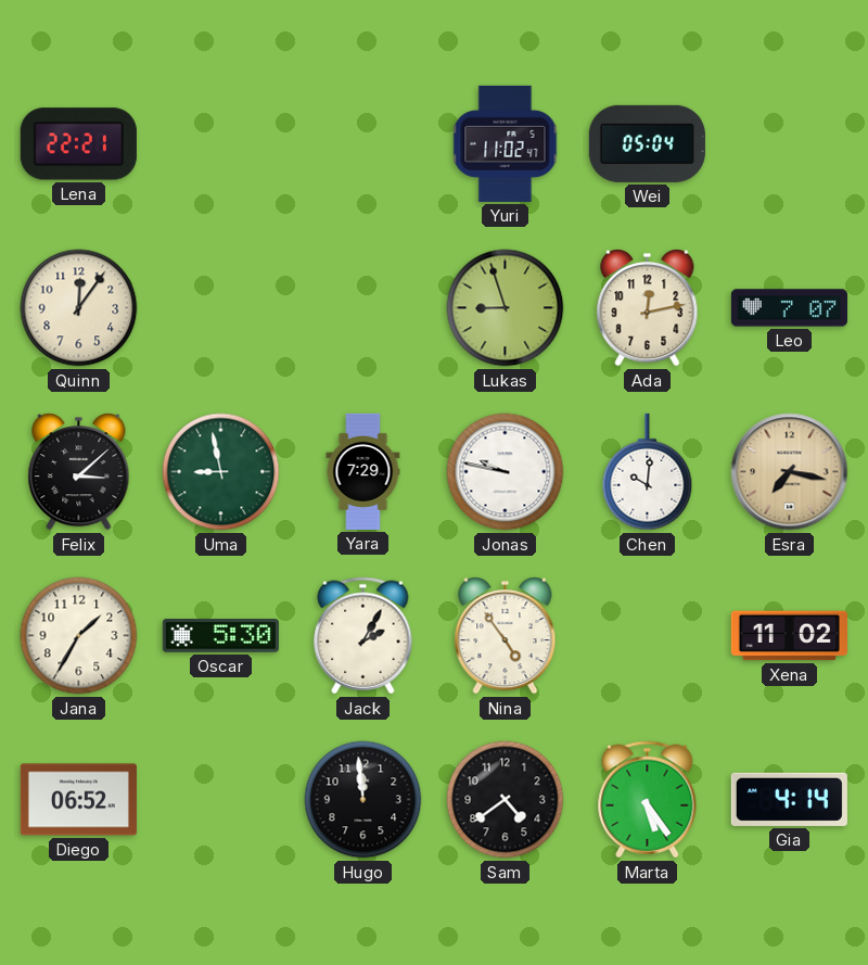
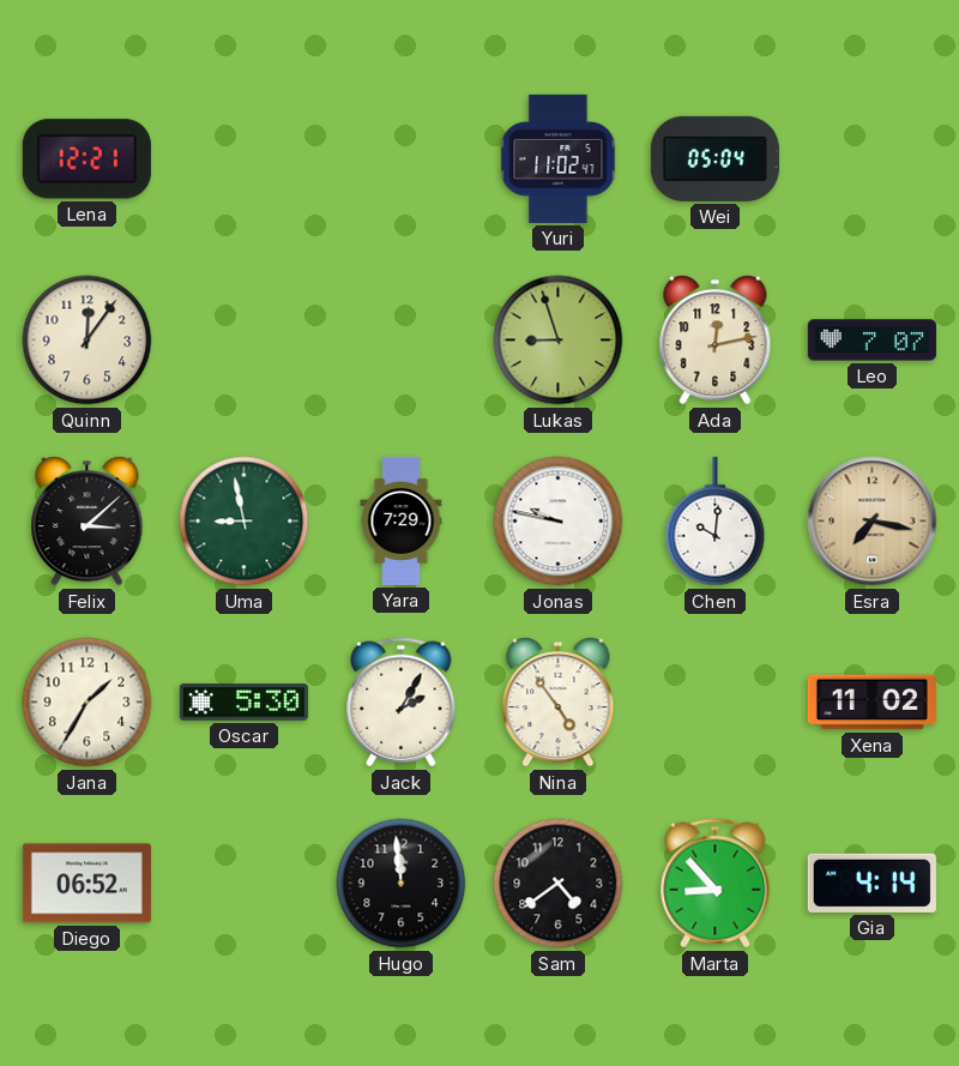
Lena: 22:21 -> 12:21
Marta: 5:24 -> 8:53
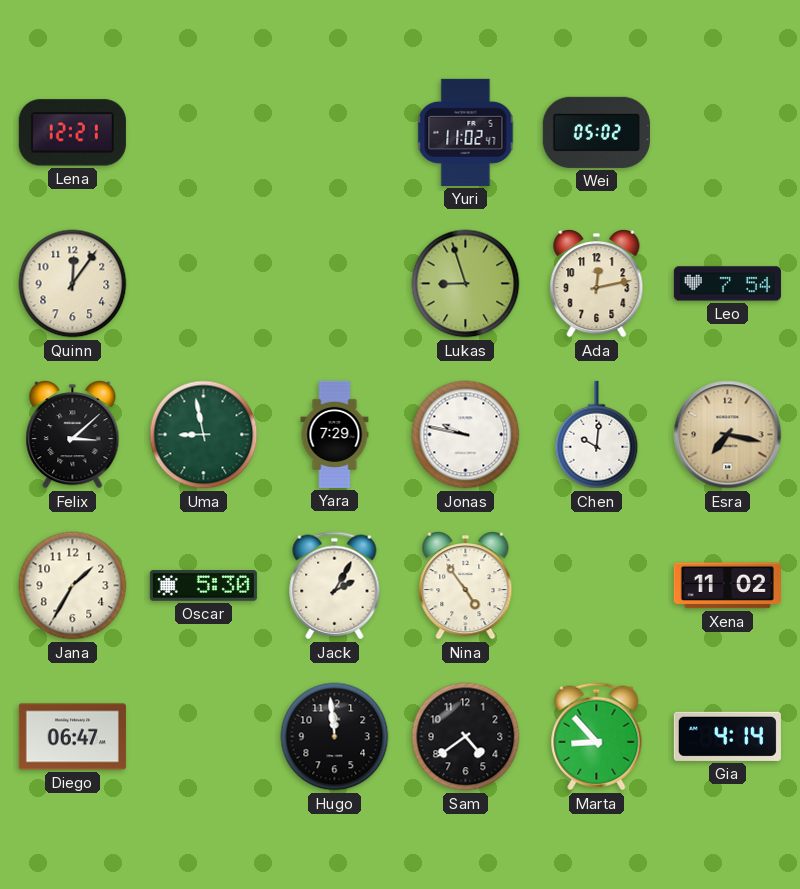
Wei: 05:04 -> 05:02
Leo: 7:07 -> 7:54
Diego: 06:52 -> 06:47
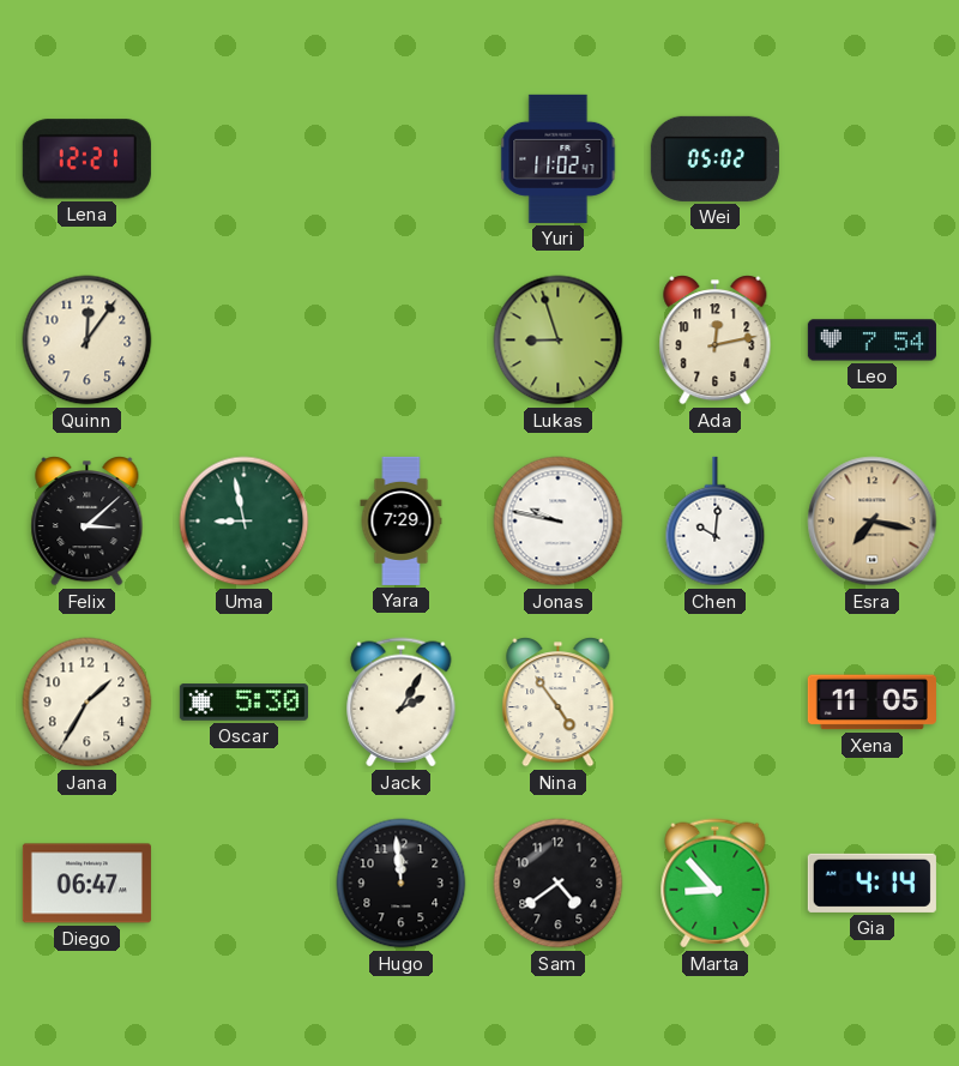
Xena: 11:02 -> 11:05
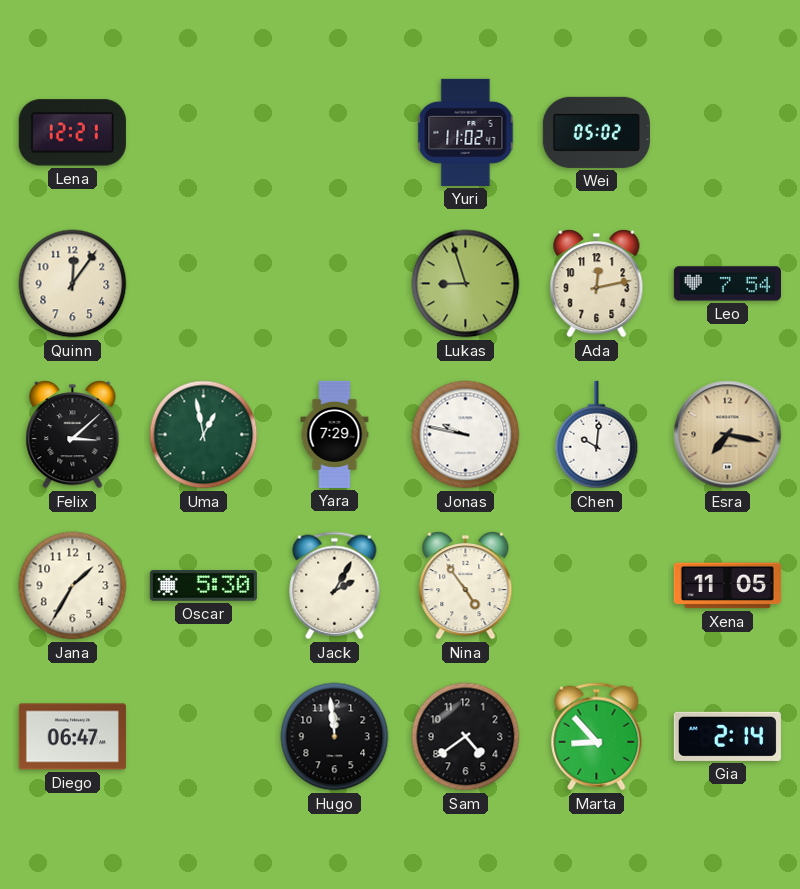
Uma: 8:58 -> 12:58
Gia: 4:14 -> 2:14
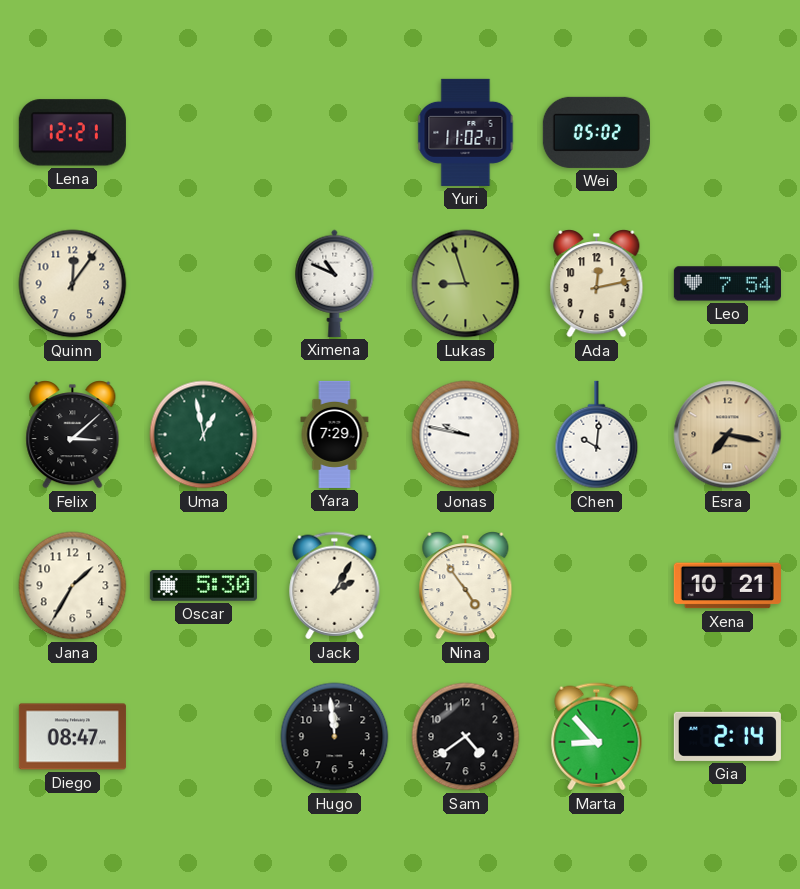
Ximena: none -> 10:49
Xena: 11:05 -> 10:21
Diego: 06:47 -> 08:47
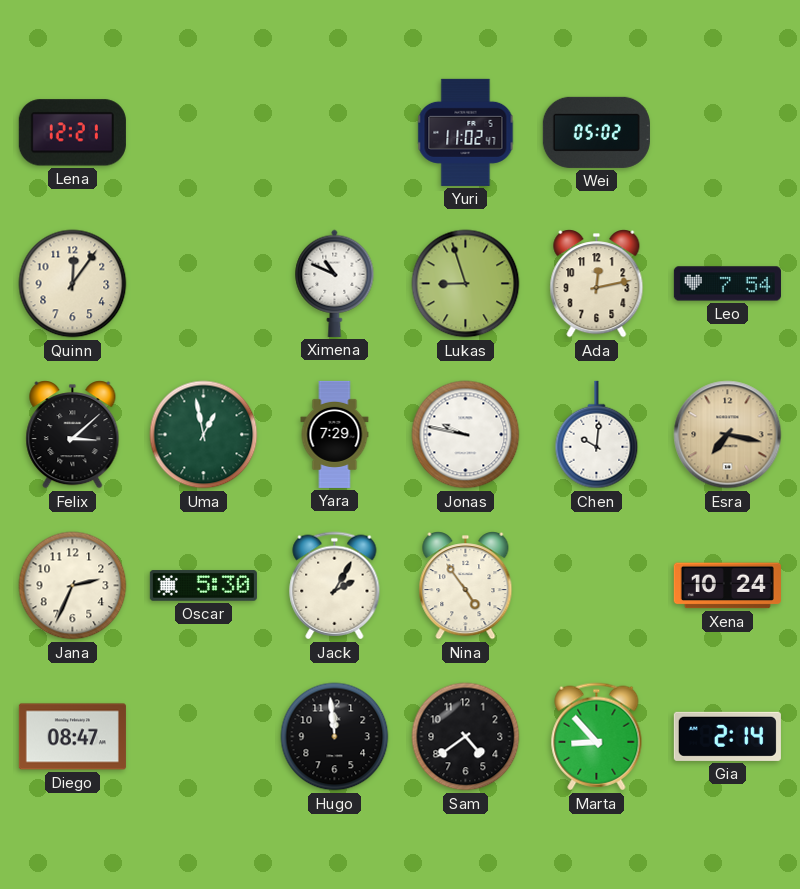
Jana: 1:35 -> 2:34
Xena: 10:21 -> 10:24
